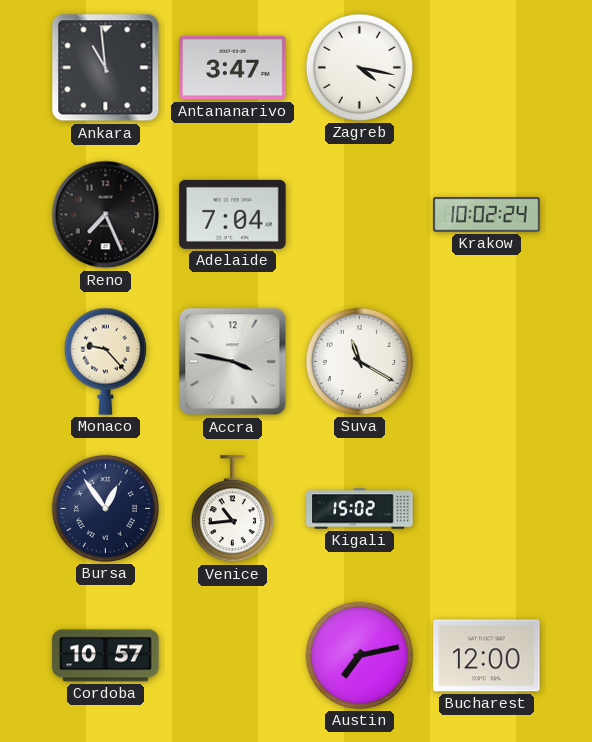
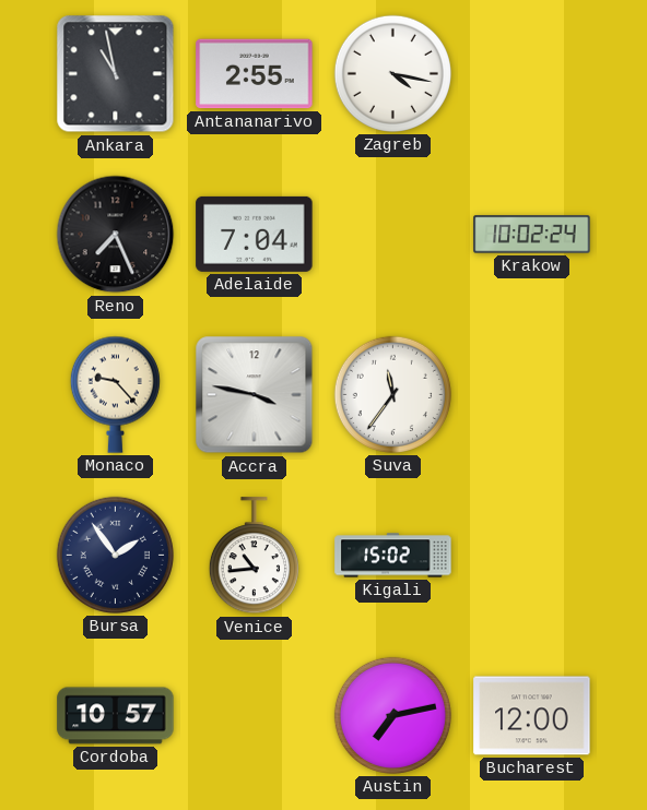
Ankara: 10:59 -> 10:58
Antananarivo: 3:47 -> 2:55
Suva: 11:20 -> 11:36
Bursa: 12:54 -> 1:54
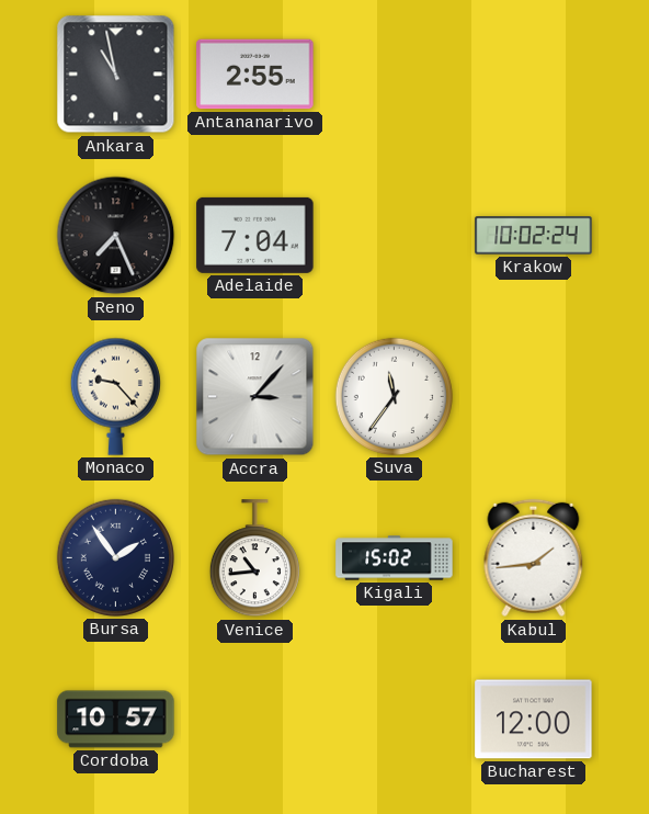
Zagreb: 4:17 -> none
Accra: 3:47 -> 3:07
Kabul: none -> 1:44
Austin: 7:13 -> none
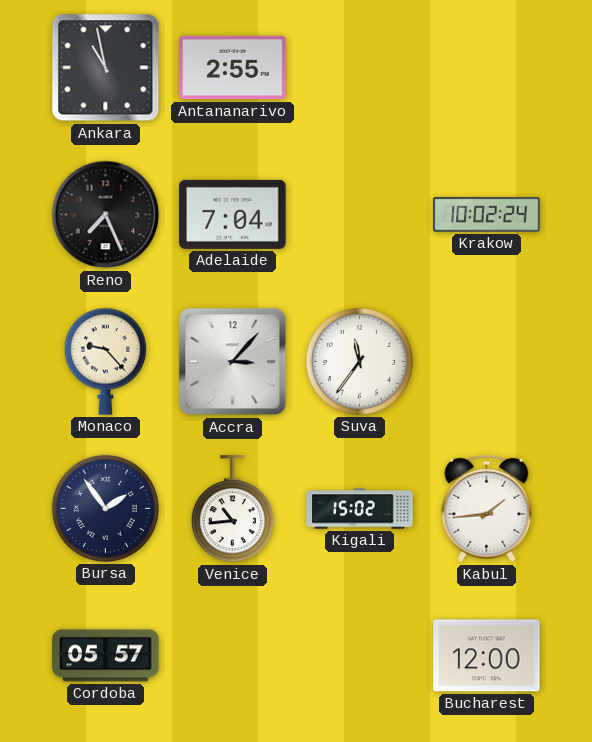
Cordoba: 10:57 -> 05:57
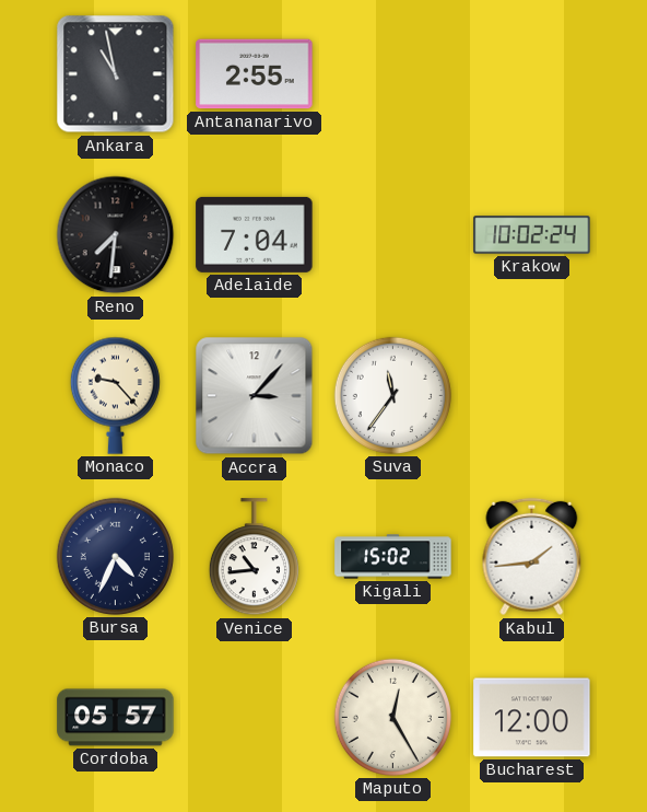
Reno: 7:26 -> 7:31
Bursa: 1:54 -> 4:34
Maputo: none -> 12:25
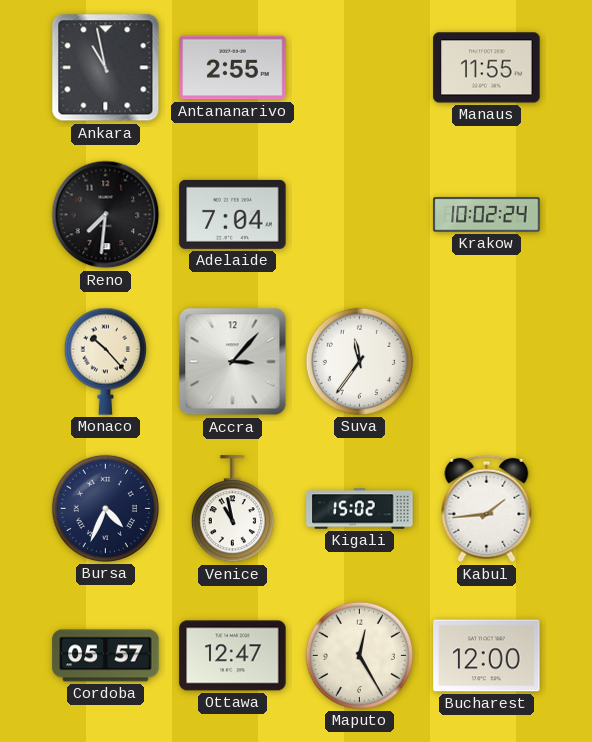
Manaus: none -> 11:55
Monaco: 9:23 -> 10:23
Venice: 10:44 -> 10:58
Ottawa: none -> 12:47
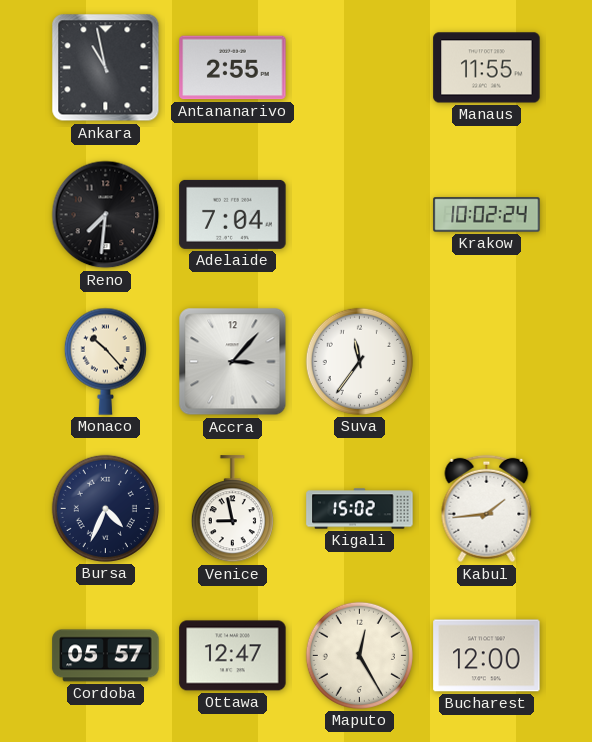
Venice: 10:58 -> 8:58
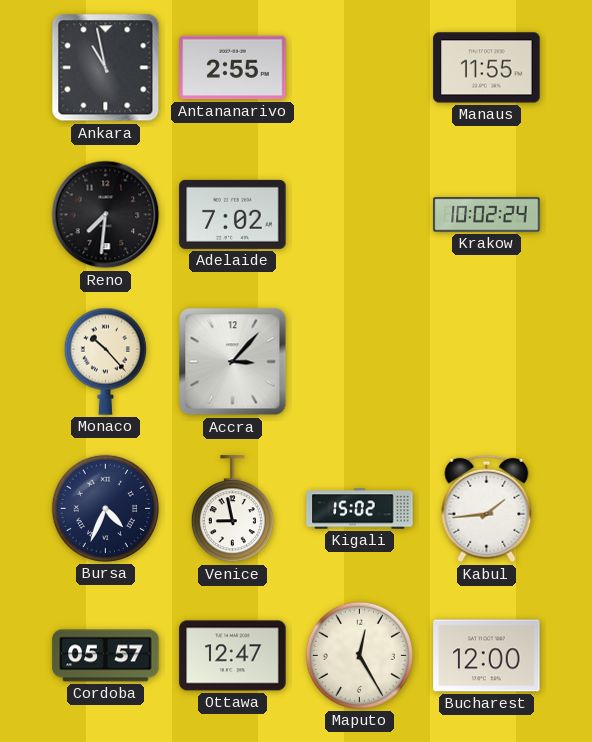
Adelaide: 7:04 -> 7:02
Suva: 11:36 -> none
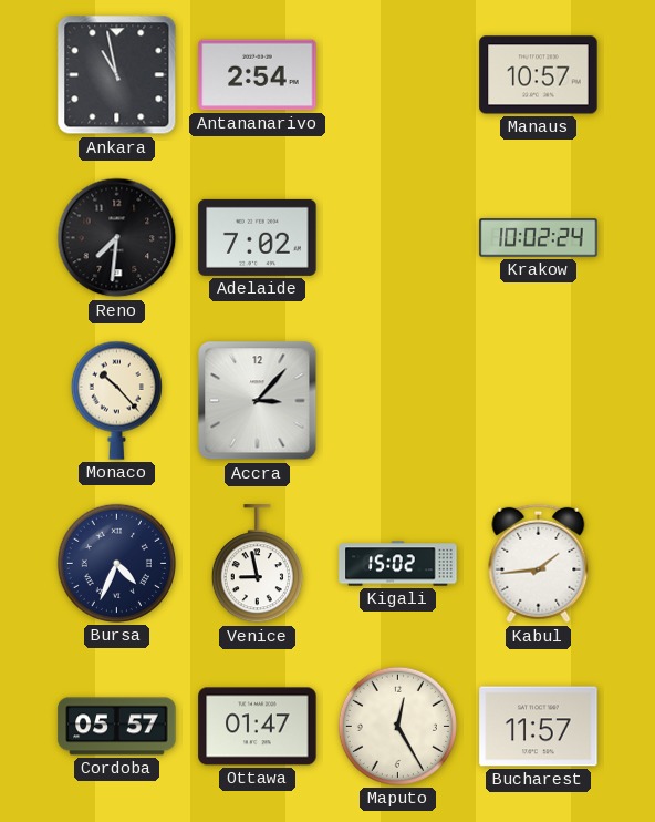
Antananarivo: 2:55 -> 2:54
Manaus: 11:55 -> 10:57
Ottawa: 12:47 -> 01:47
Bucharest: 12:00 -> 11:57
